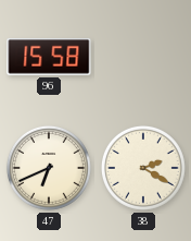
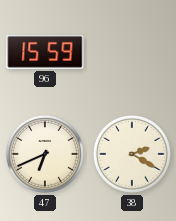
96: 15:58 -> 15:59
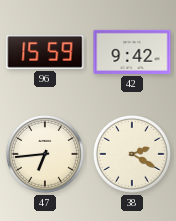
42: none -> 9:42
47: 6:41 -> 6:44
